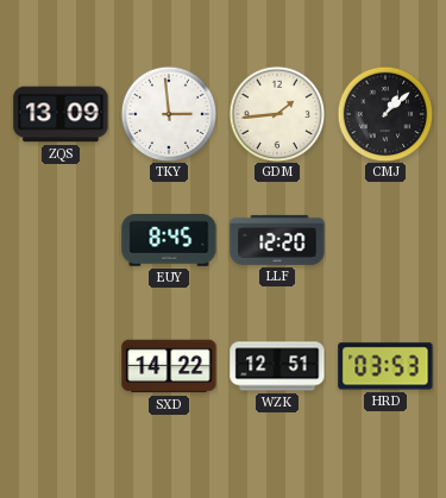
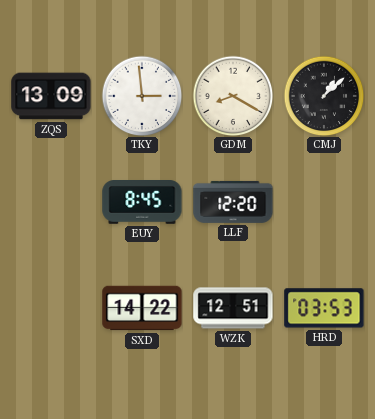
GDM: 1:44 -> 8:20
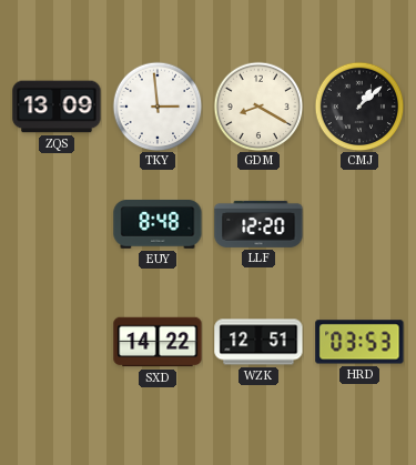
EUY: 8:45 -> 8:48
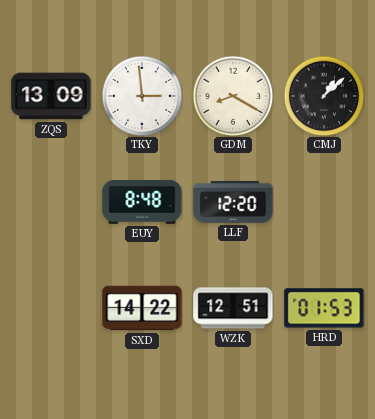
HRD: 03:53 -> 01:53
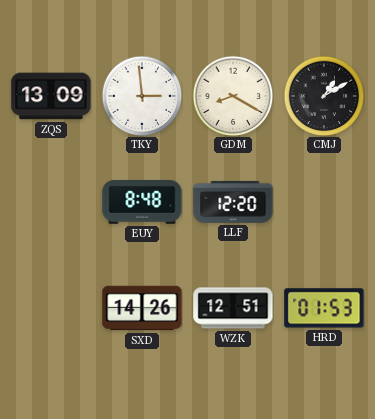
CMJ: 1:08 -> 1:10
SXD: 14:22 -> 14:26
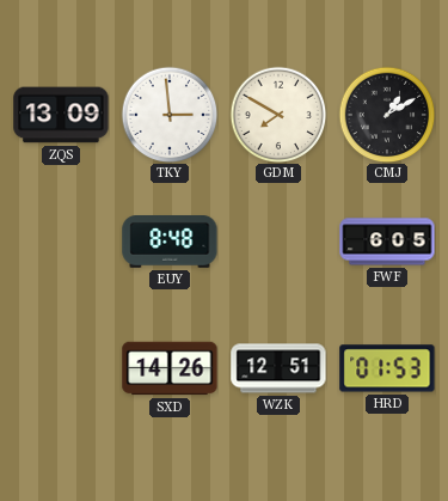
GDM: 8:20 -> 7:50
LLF: 12:20 -> none
FWF: none -> 6:05
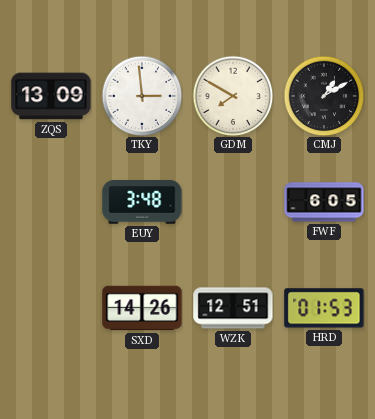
EUY: 8:48 -> 3:48
